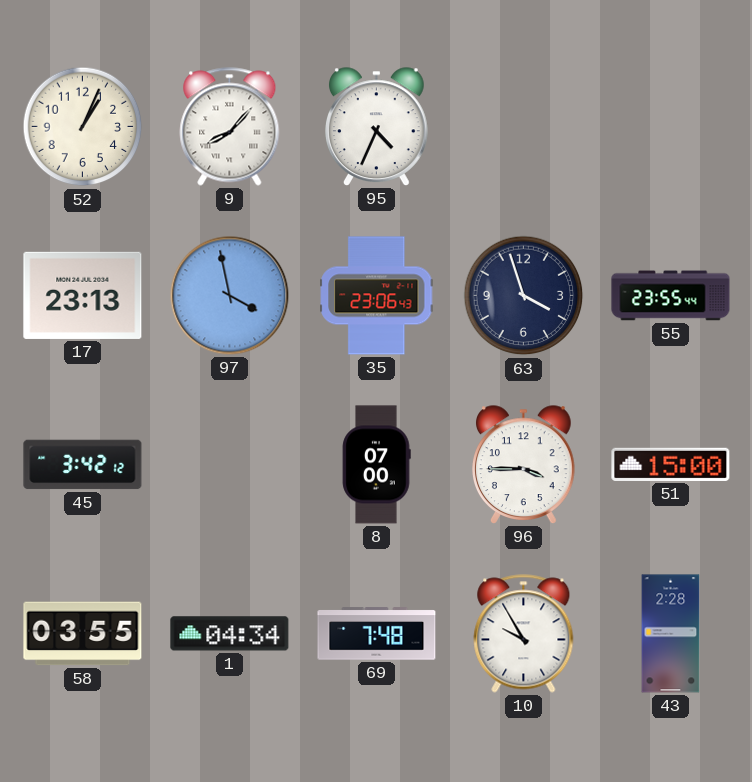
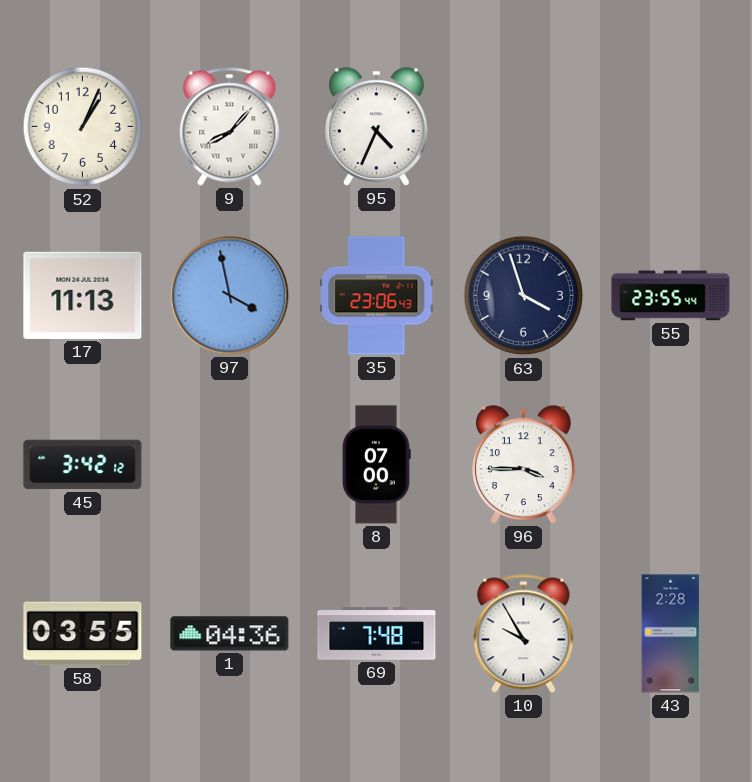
17: 23:13 -> 11:13
51: 15:00 -> none
1: 04:34 -> 04:36
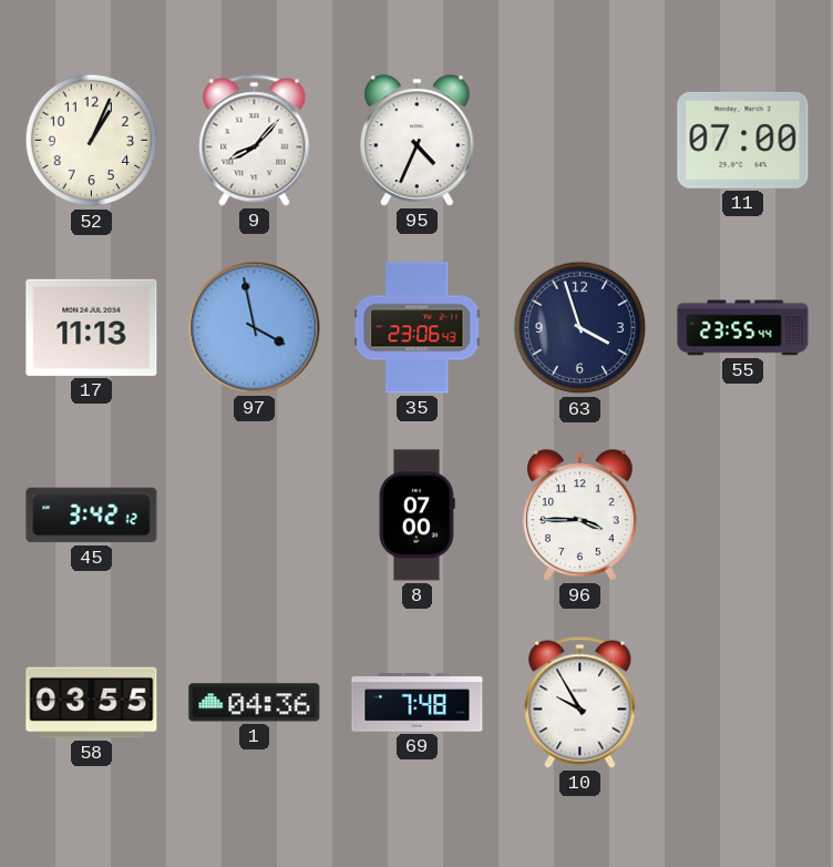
11: none -> 07:00
43: 2:28 -> none
